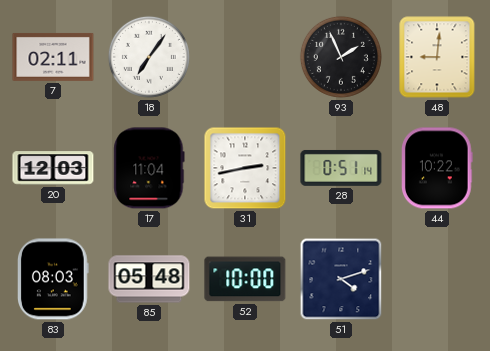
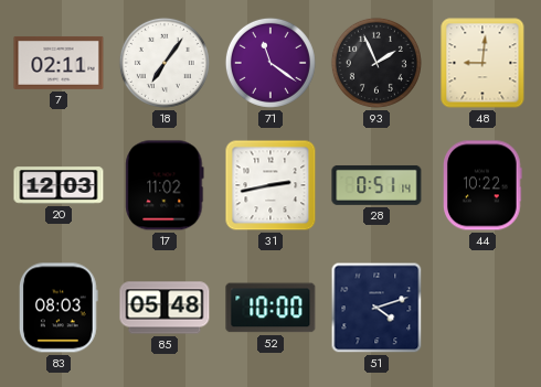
71: none -> 11:21
17: 11:04 -> 11:02
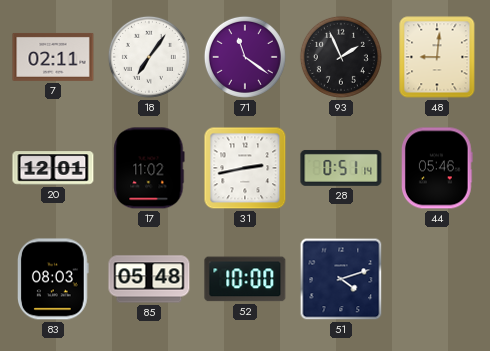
20: 12:03 -> 12:01
44: 10:22 -> 05:46
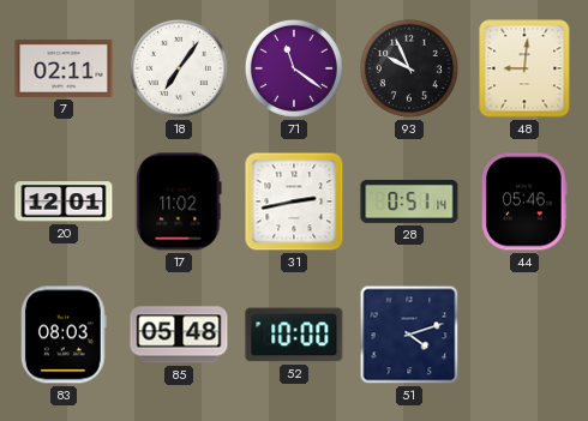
93: 1:56 -> 9:56
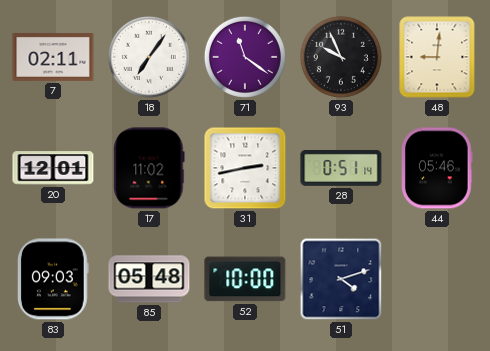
83: 08:03 -> 09:03
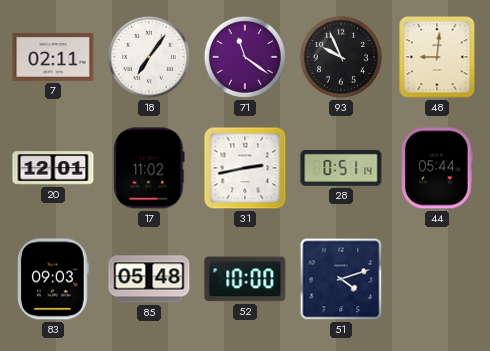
44: 05:46 -> 05:44
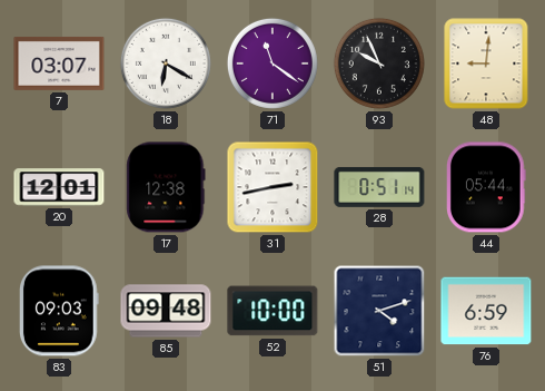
7: 02:11 -> 03:07
18: 7:06 -> 6:20
17: 11:02 -> 12:38
85: 05:48 -> 09:48
76: none -> 6:59
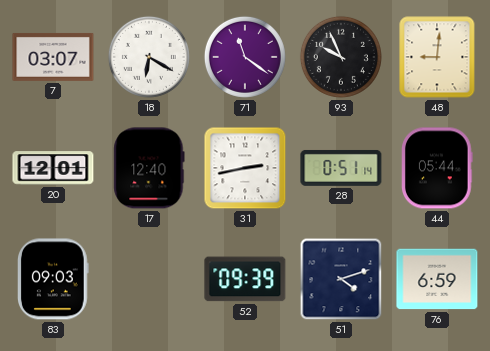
17: 12:38 -> 12:40
85: 09:48 -> none
52: 10:00 -> 09:39
